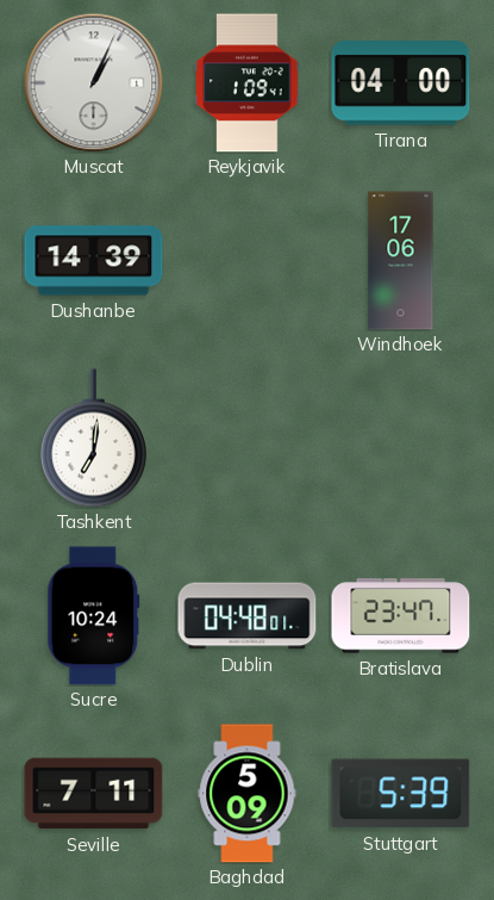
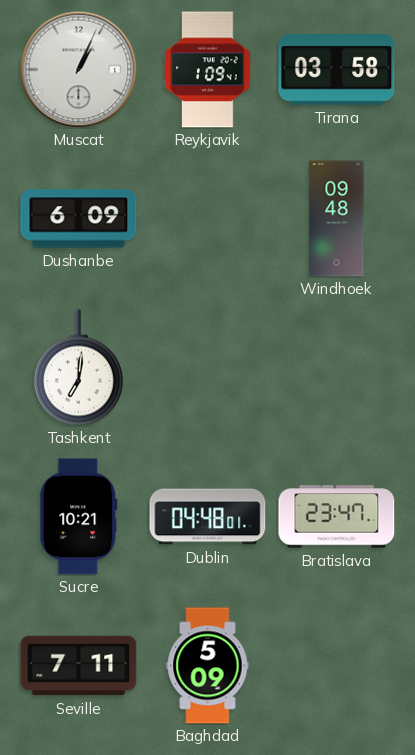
Tirana: 04:00 -> 03:58
Dushanbe: 14:39 -> 6:09
Windhoek: 17:06 -> 09:48
Sucre: 10:24 -> 10:21
Stuttgart: 5:39 -> none
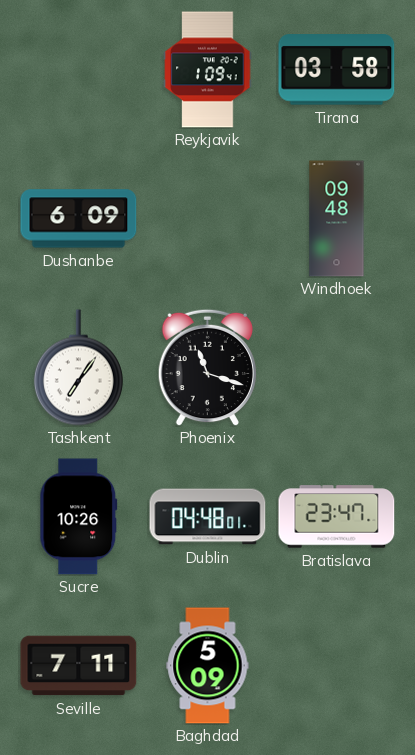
Muscat: 1:04 -> none
Tashkent: 7:01 -> 7:06
Phoenix: none -> 11:18
Sucre: 10:21 -> 10:26
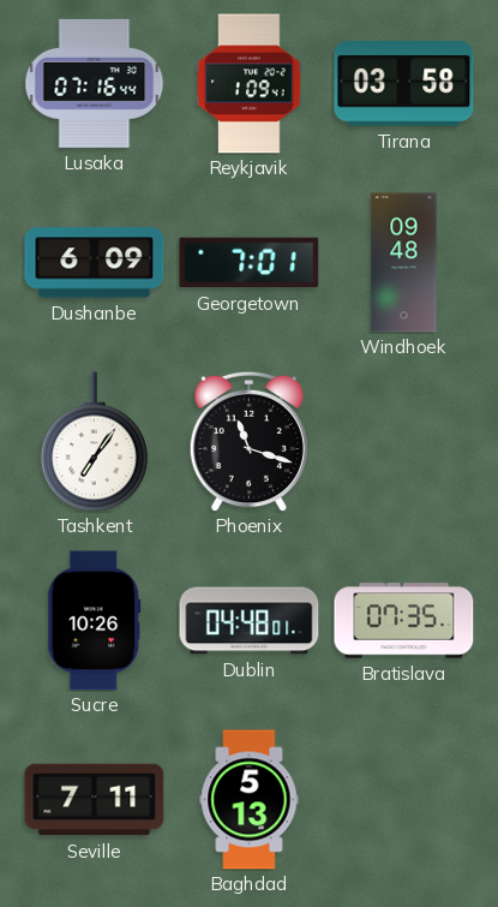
Lusaka: none -> 07:16
Georgetown: none -> 7:01
Bratislava: 23:47 -> 07:35
Baghdad: 5:09 -> 5:13
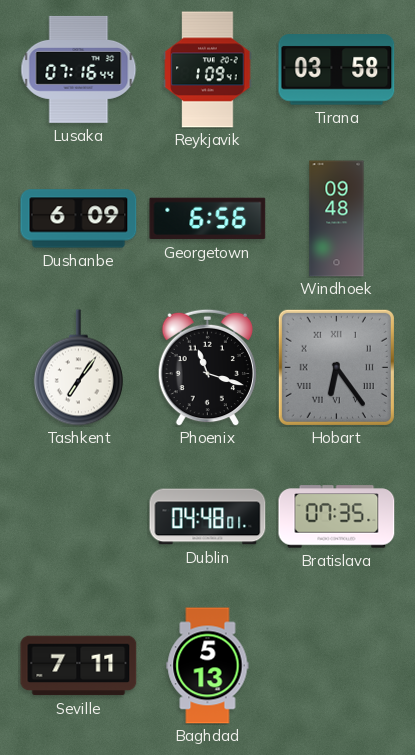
Georgetown: 7:01 -> 6:56
Hobart: none -> 6:24
Sucre: 10:26 -> none
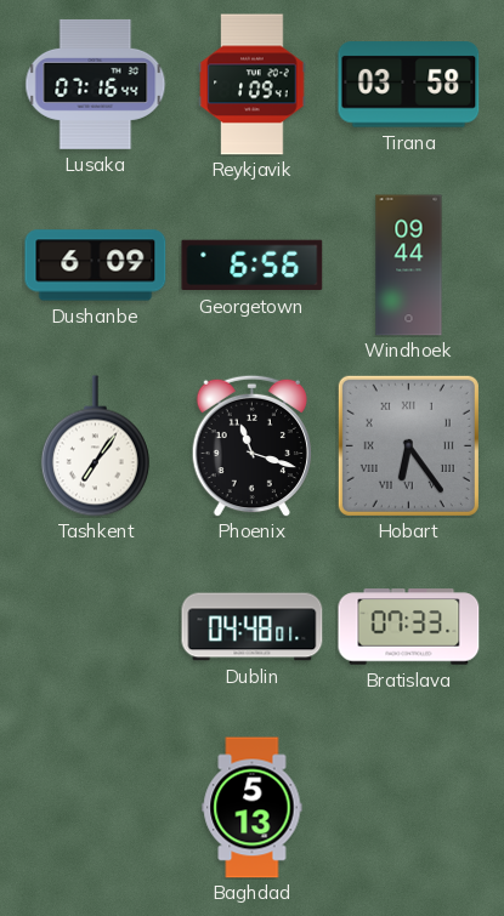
Windhoek: 09:48 -> 09:44
Bratislava: 07:35 -> 07:33
Seville: 7:11 -> none
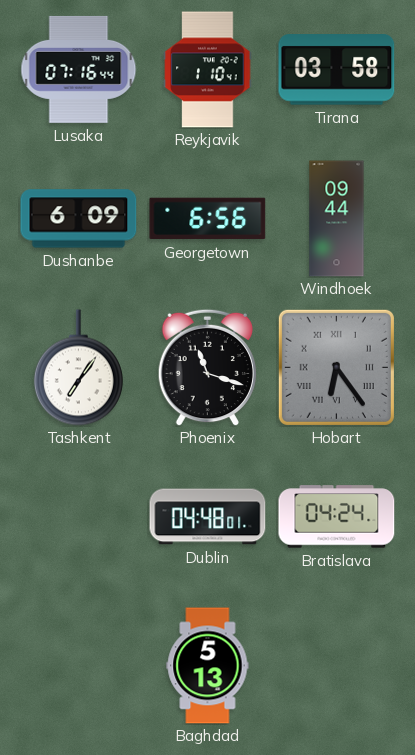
Reykjavik: 1:09 -> 1:10
Bratislava: 07:33 -> 04:24
